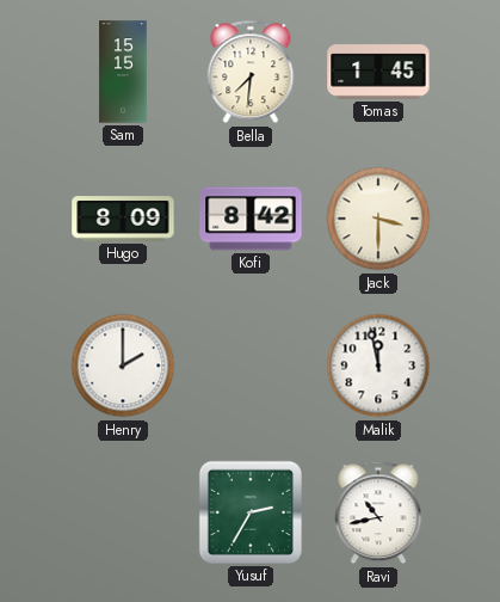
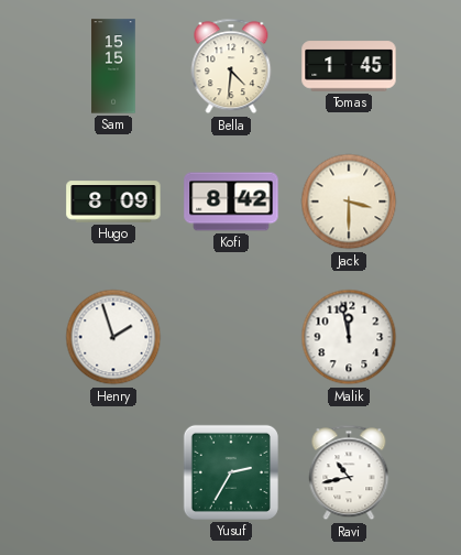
Bella: 7:31 -> 4:31
Henry: 2:00 -> 1:57
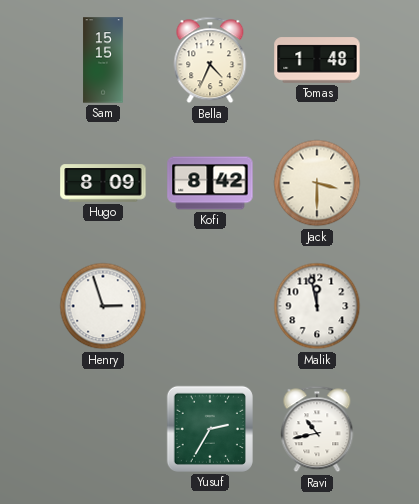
Bella: 4:31 -> 4:34
Tomas: 1:45 -> 1:48
Henry: 1:57 -> 2:57
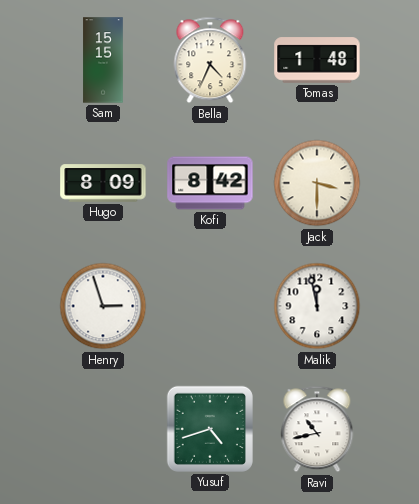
Yusuf: 2:35 -> 4:42
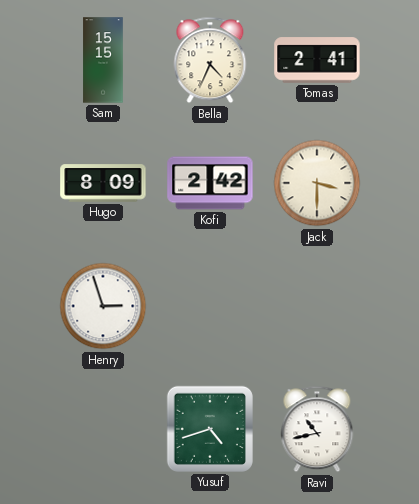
Tomas: 1:48 -> 2:41
Kofi: 8:42 -> 2:42
Malik: 11:58 -> none
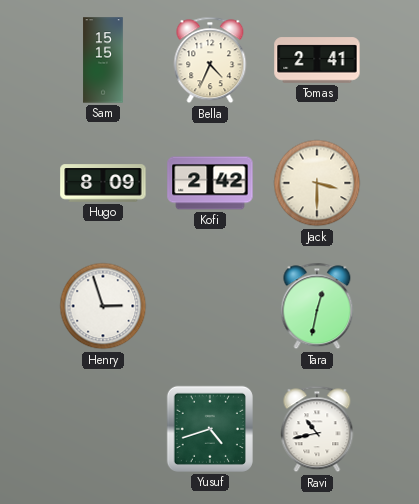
Tara: none -> 12:32
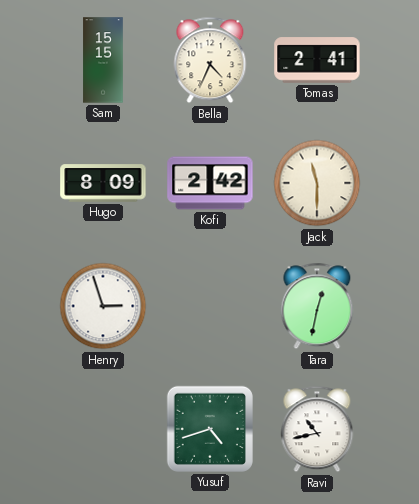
Jack: 3:30 -> 11:30
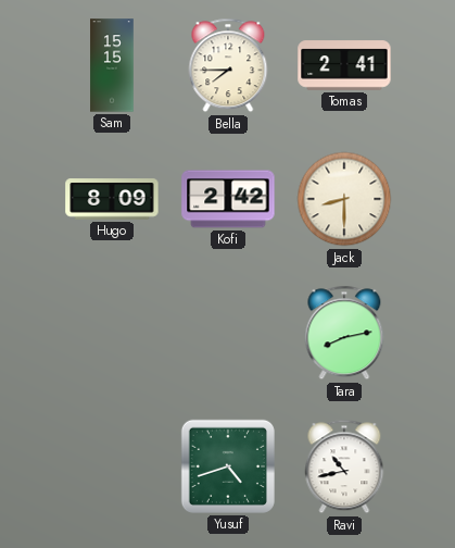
Bella: 4:34 -> 7:45
Jack: 11:30 -> 8:30
Henry: 2:57 -> none
Tara: 12:32 -> 8:13
